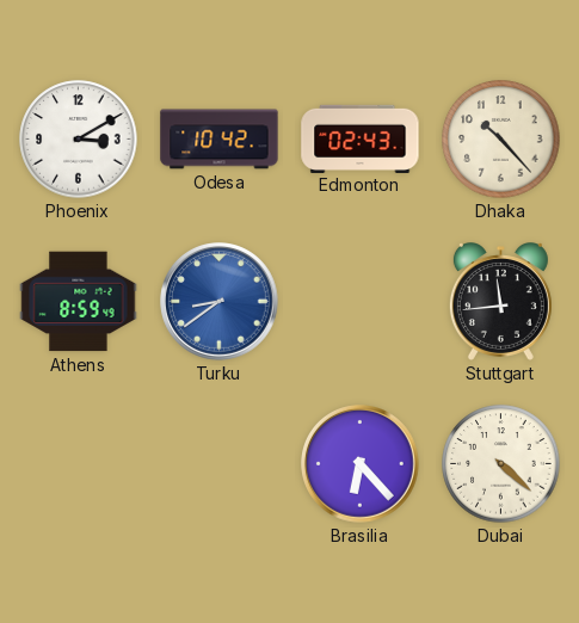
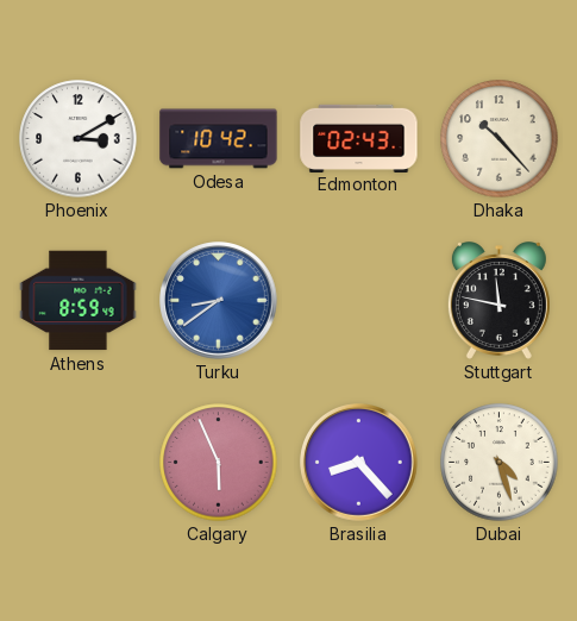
Stuttgart: 11:44 -> 11:47
Calgary: none -> 5:56
Brasilia: 6:23 -> 8:23
Dubai: 4:22 -> 4:27
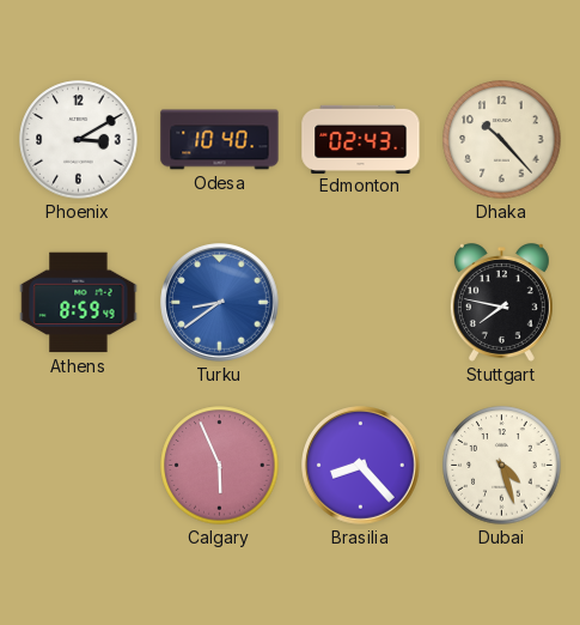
Odesa: 10:42 -> 10:40
Stuttgart: 11:47 -> 7:47
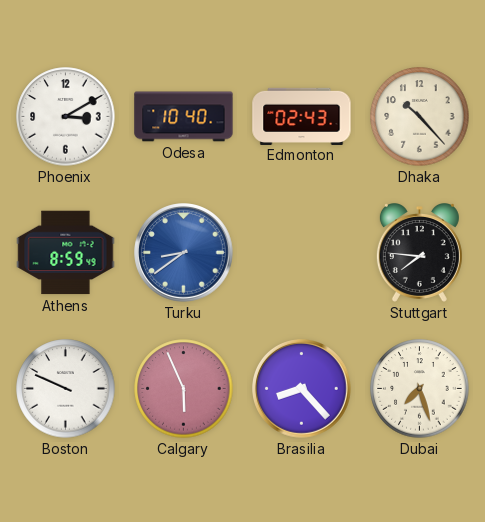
Stuttgart: 7:47 -> 7:46
Boston: none -> 9:49
Dubai: 4:27 -> 7:27
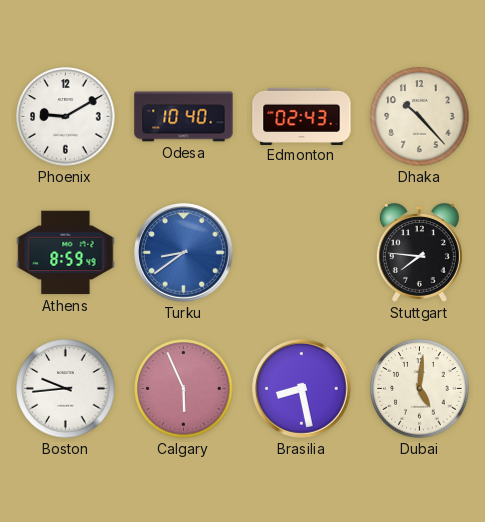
Phoenix: 3:10 -> 9:10
Boston: 9:49 -> 9:44
Brasilia: 8:23 -> 8:28
Dubai: 7:27 -> 5:01
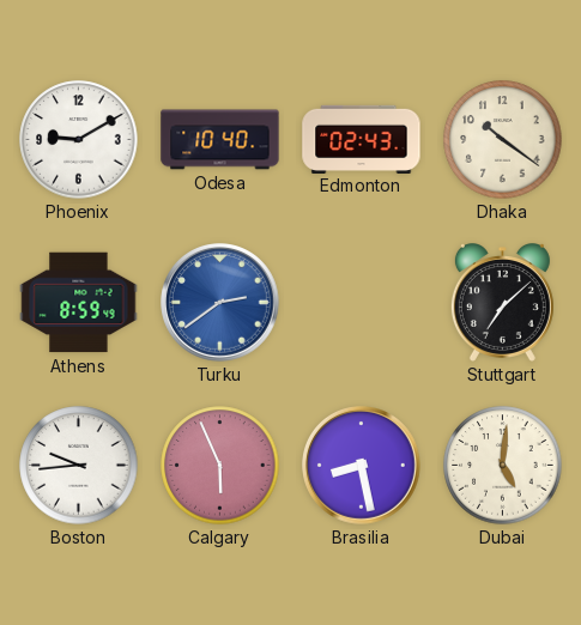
Dhaka: 10:23 -> 10:21
Turku: 8:39 -> 2:39
Stuttgart: 7:46 -> 7:08
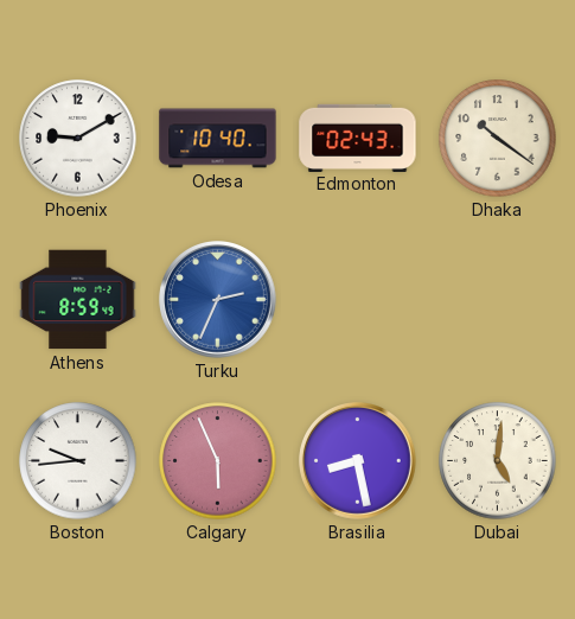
Turku: 2:39 -> 2:34
Stuttgart: 7:08 -> none
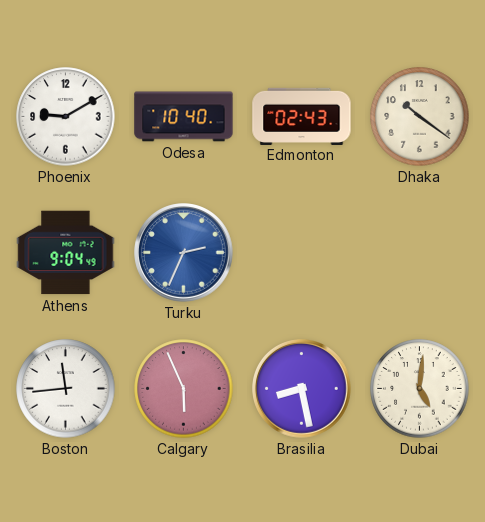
Athens: 8:59 -> 9:04
Boston: 9:44 -> 11:44
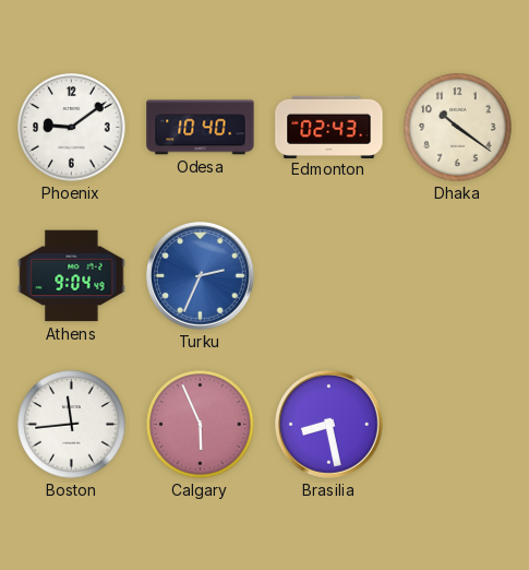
Phoenix: 9:10 -> 9:09
Dubai: 5:01 -> none
